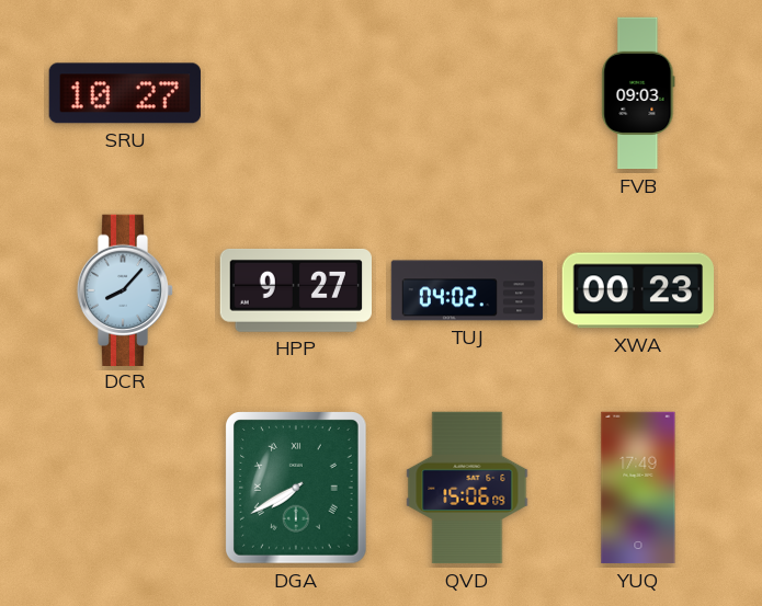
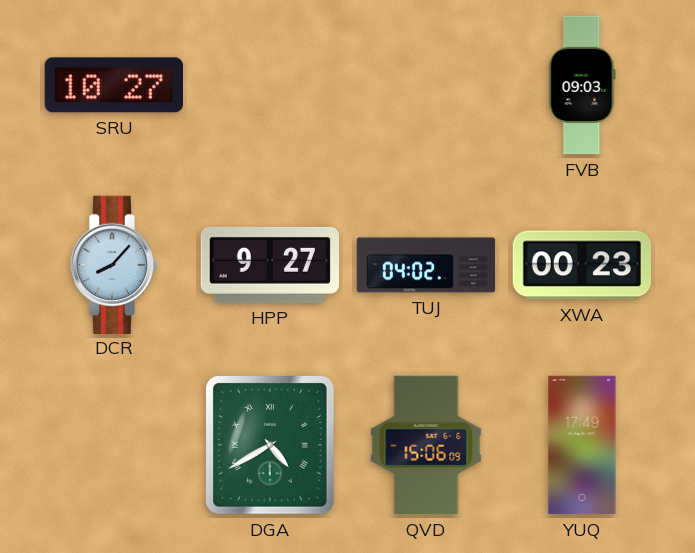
DGA: 7:40 -> 4:40
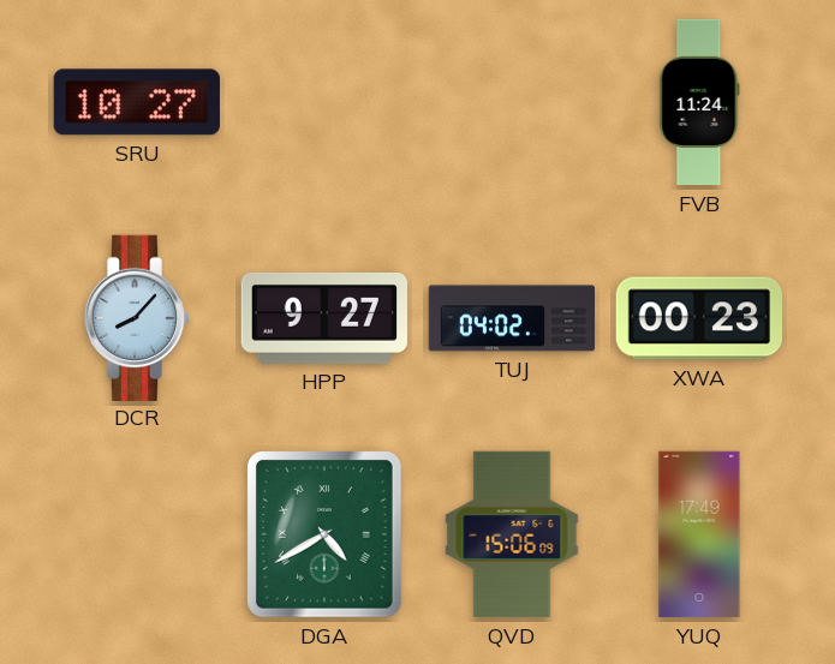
FVB: 09:03 -> 11:24
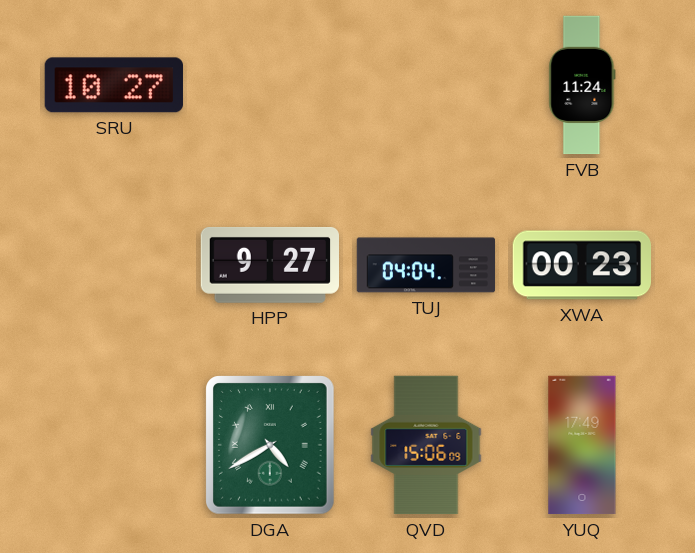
DCR: 8:07 -> none
TUJ: 04:02 -> 04:04
